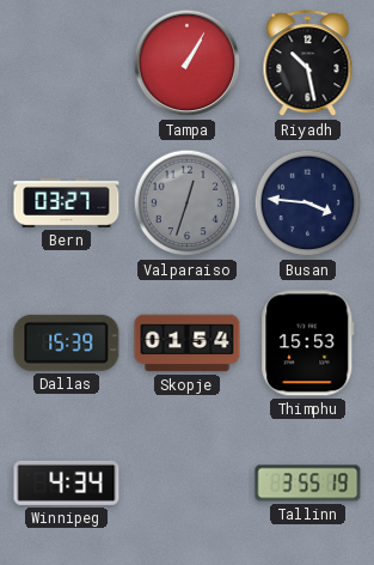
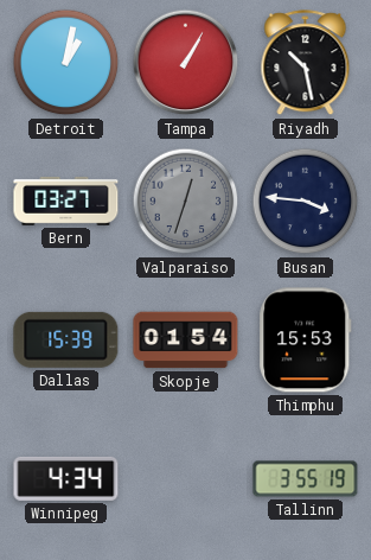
Detroit: none -> 1:02
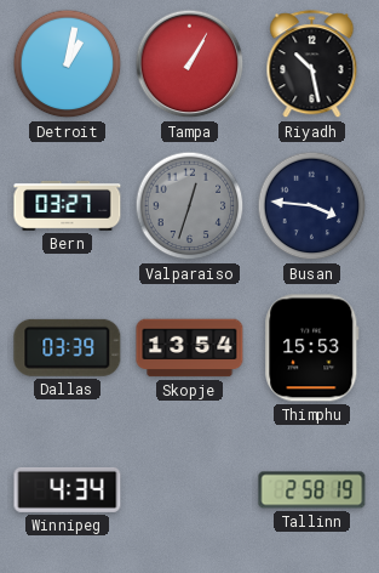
Dallas: 15:39 -> 03:39
Skopje: 01:54 -> 13:54
Tallinn: 3:55 -> 2:58
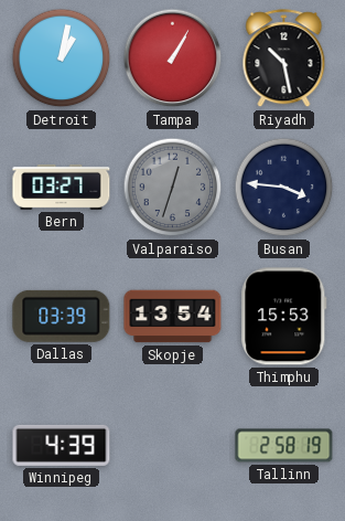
Winnipeg: 4:34 -> 4:39
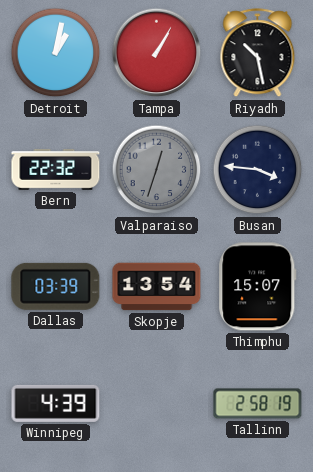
Bern: 03:27 -> 22:32
Thimphu: 15:53 -> 15:07
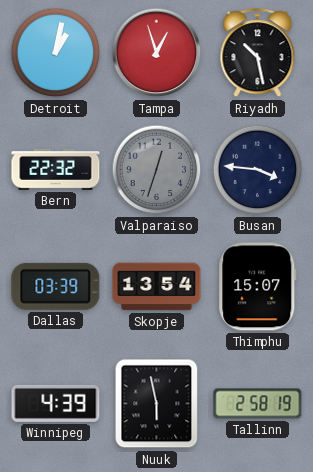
Tampa: 1:05 -> 12:57
Nuuk: none -> 5:58
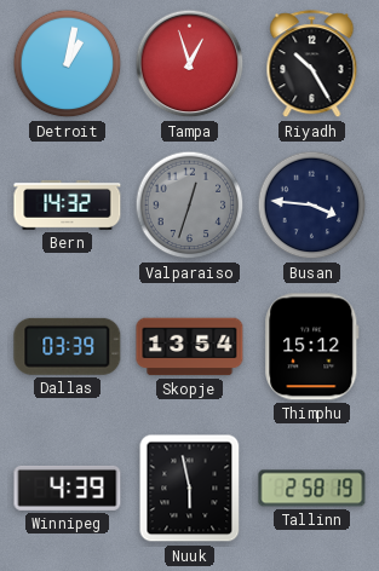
Riyadh: 10:28 -> 10:25
Bern: 22:32 -> 14:32
Thimphu: 15:07 -> 15:12
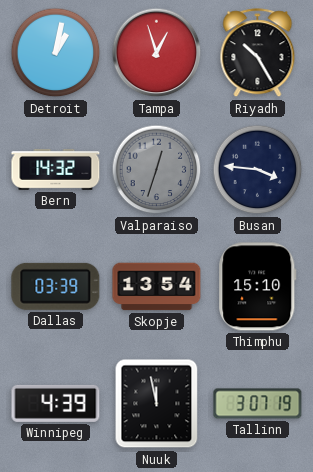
Thimphu: 15:12 -> 15:10
Nuuk: 5:58 -> 11:58
Tallinn: 2:58 -> 3:07
